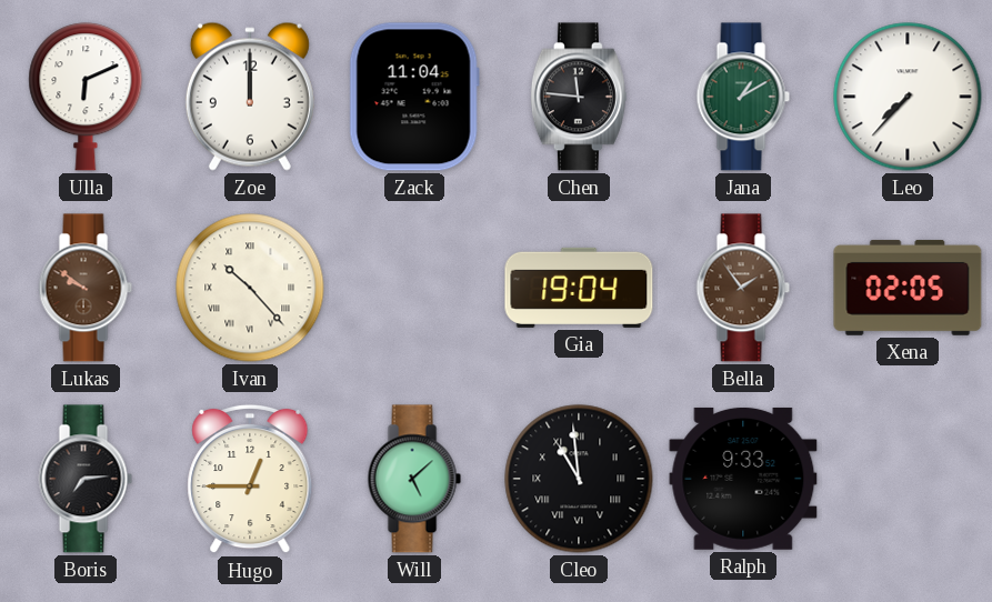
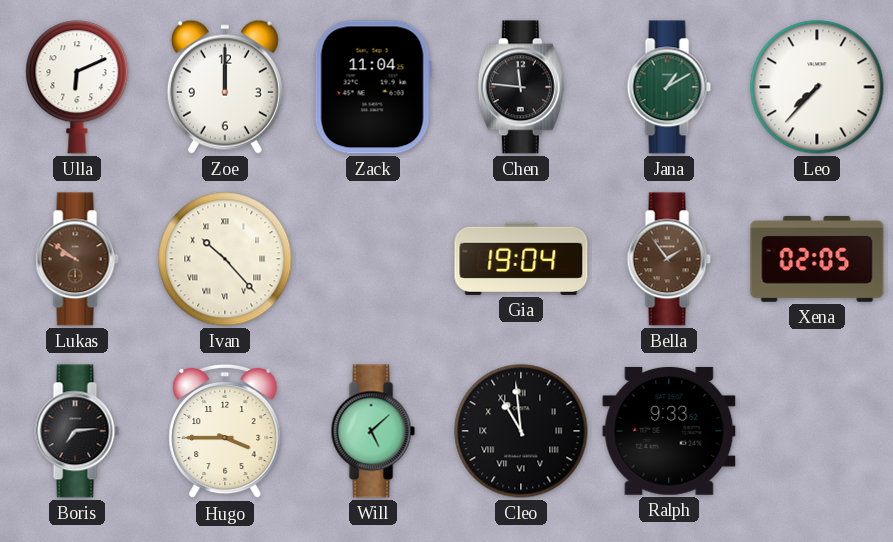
Hugo: 12:45 -> 3:45
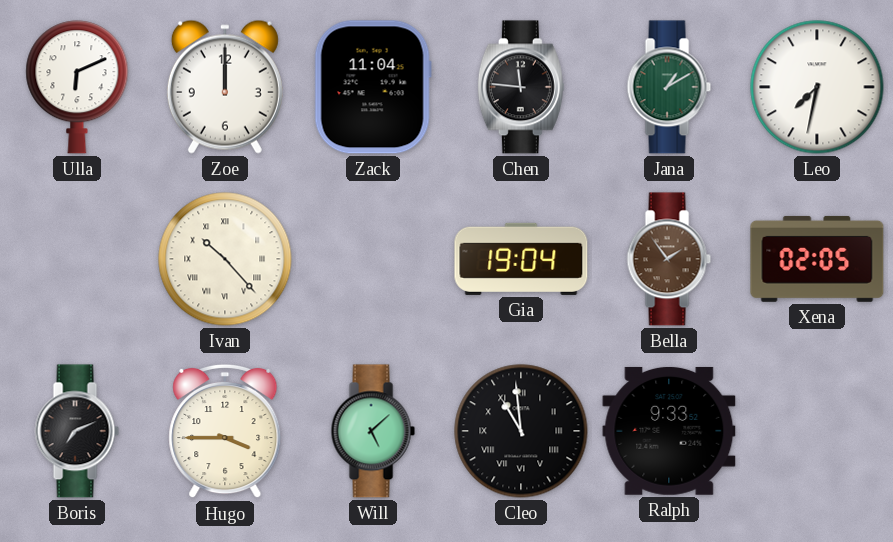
Leo: 7:37 -> 7:32
Lukas: 9:51 -> none
Boris: 7:14 -> 7:11
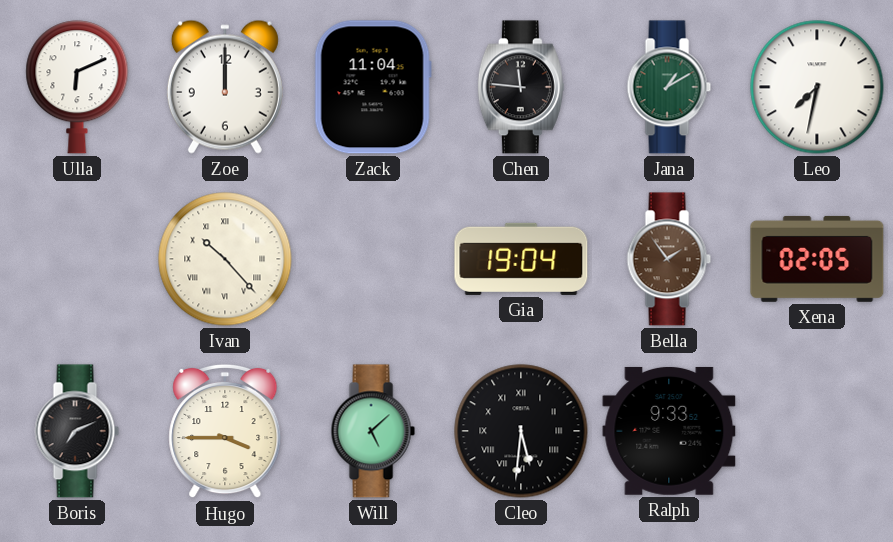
Cleo: 10:59 -> 5:31
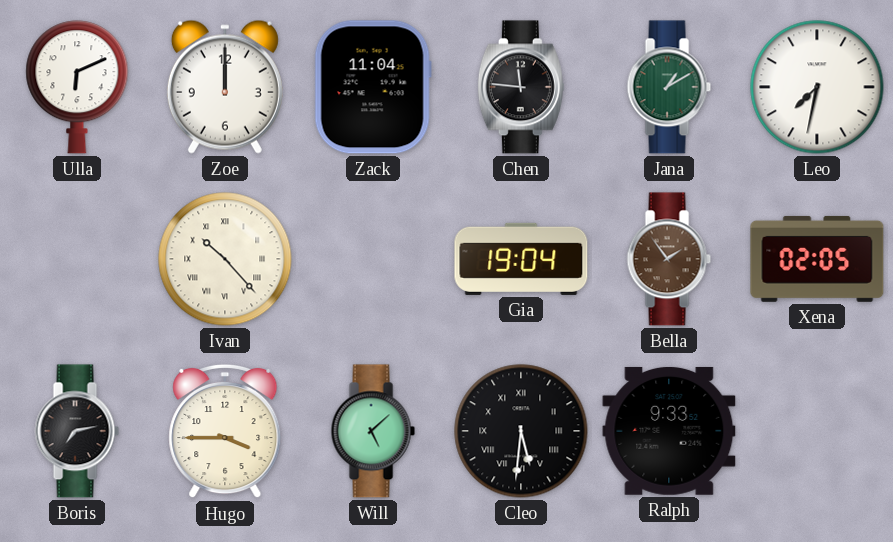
Boris: 7:11 -> 7:13
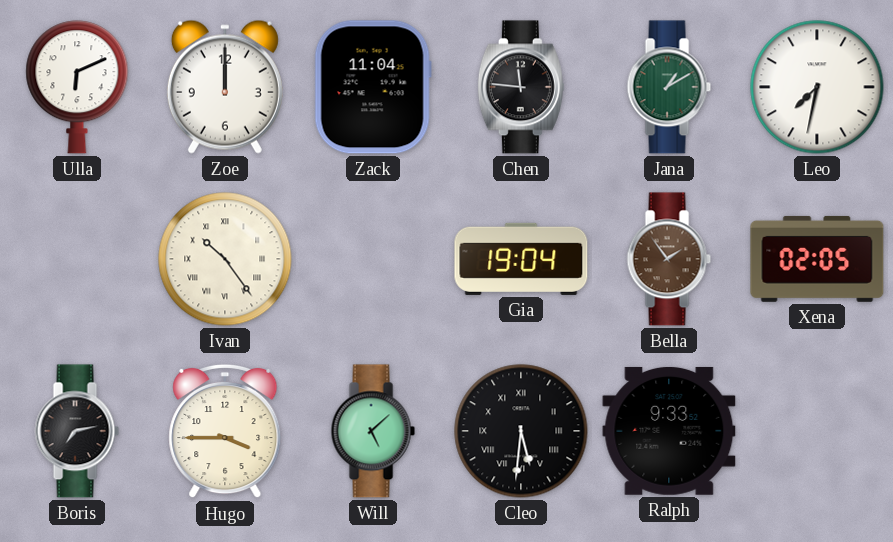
Ivan: 10:23 -> 10:24
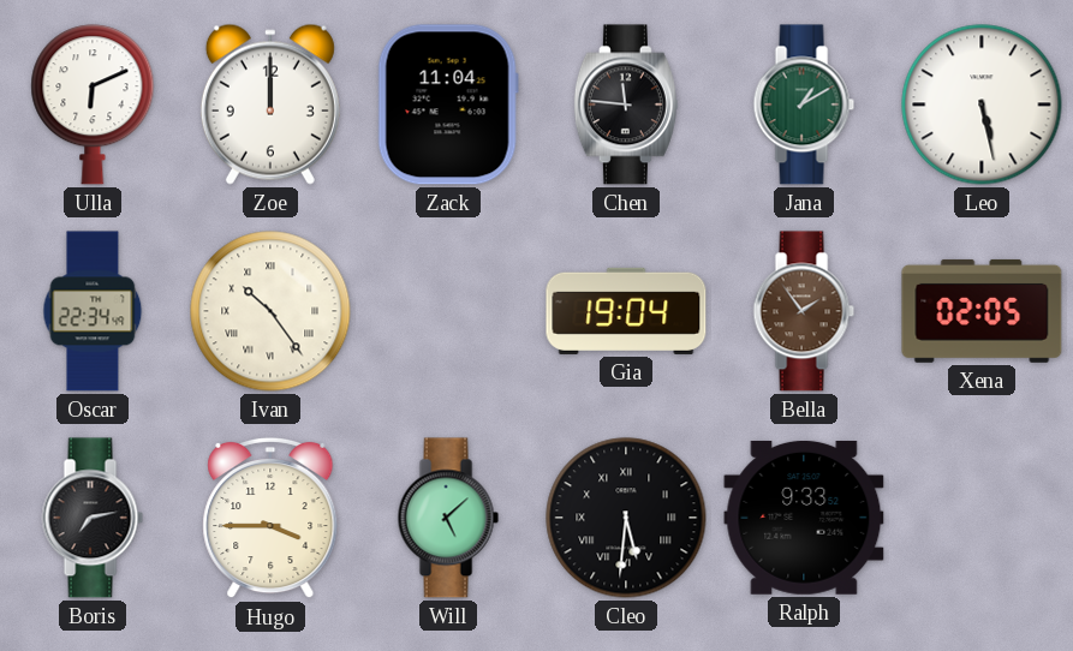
Leo: 7:32 -> 5:28
Oscar: none -> 22:34
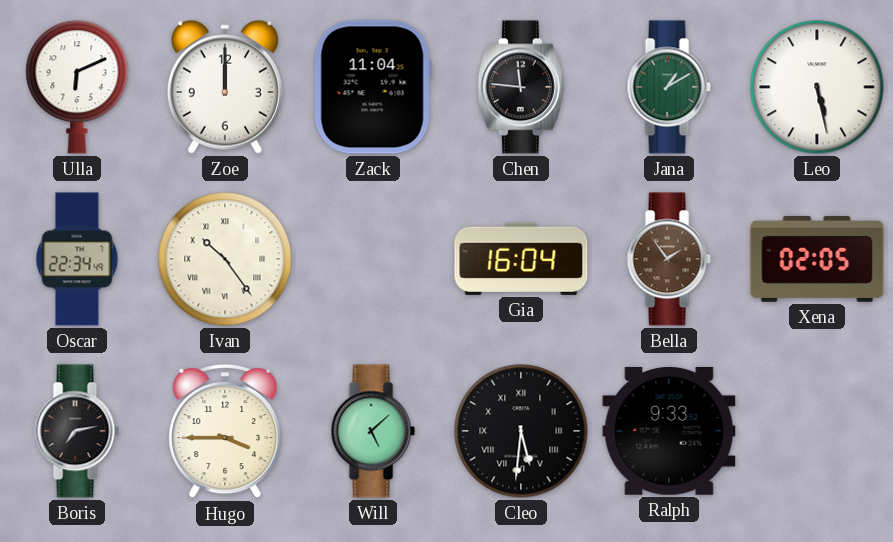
Gia: 19:04 -> 16:04
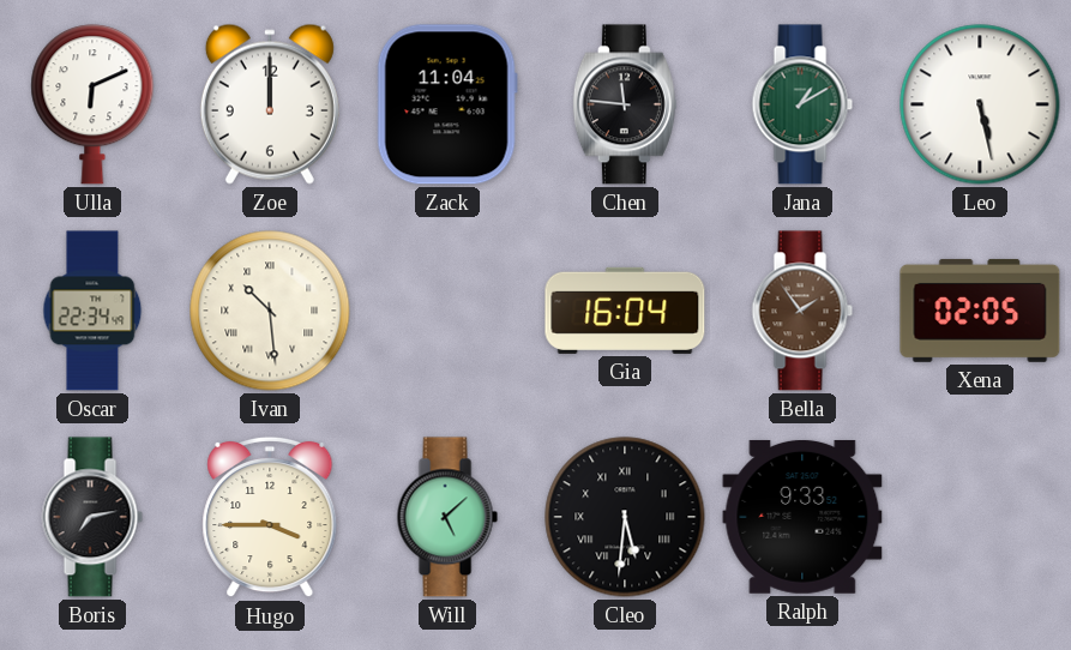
Ivan: 10:24 -> 10:29
